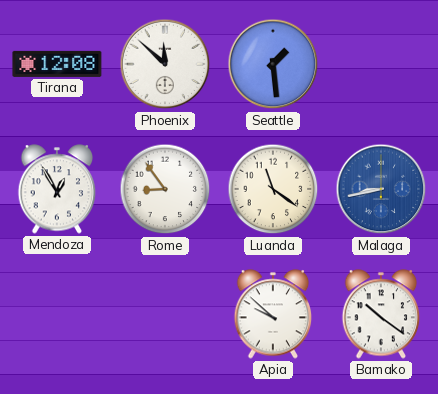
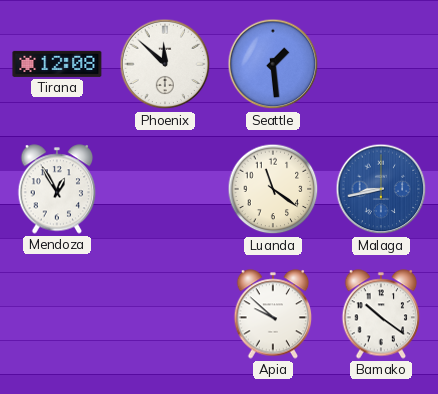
Rome: 8:54 -> none
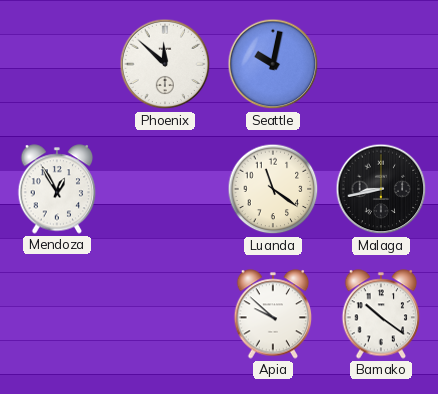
Tirana: 12:08 -> none
Seattle: 1:29 -> 10:02
Malaga dial: blue -> black
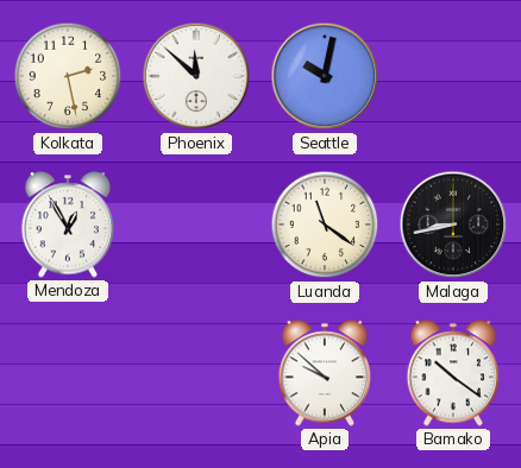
Kolkata: none -> 2:28
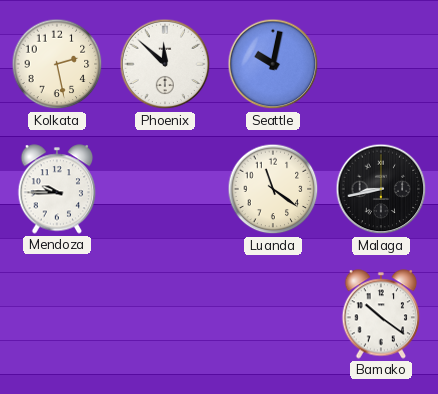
Mendoza: 12:55 -> 9:45
Apia: 9:52 -> none
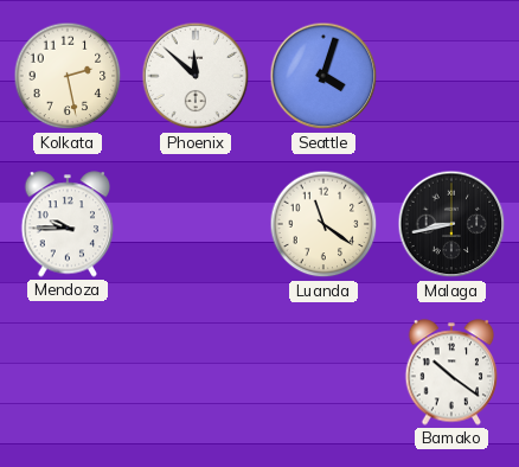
Seattle: 10:02 -> 4:03
